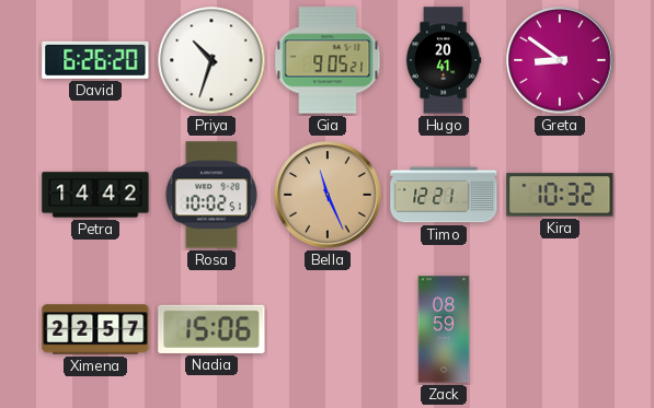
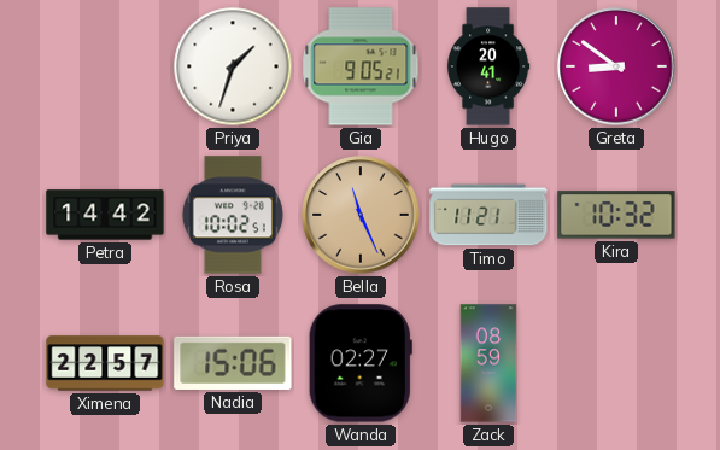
David: 6:26 -> none
Priya: 10:33 -> 1:33
Timo: 12:21 -> 11:21
Wanda: none -> 02:27
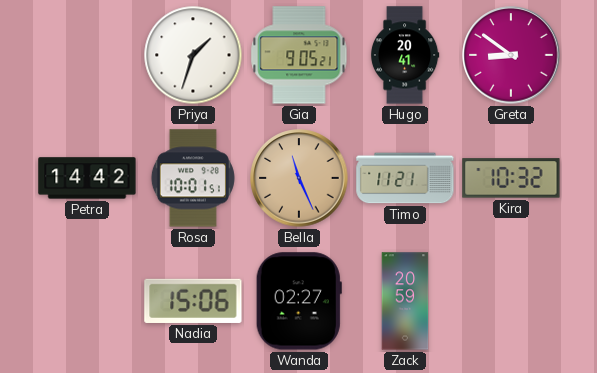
Rosa: 10:02 -> 10:01
Ximena: 22:57 -> none
Zack: 08:59 -> 20:59
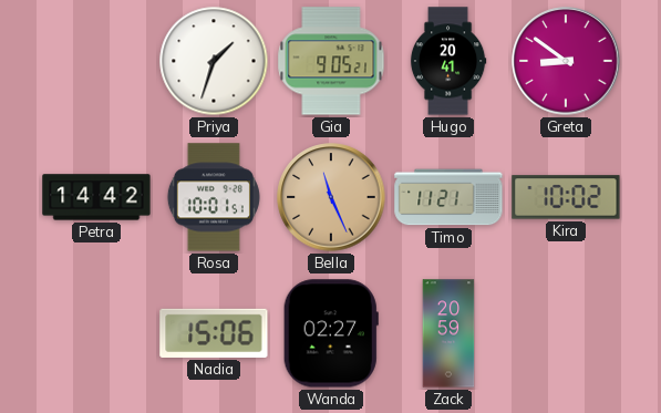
Kira: 10:32 -> 10:02
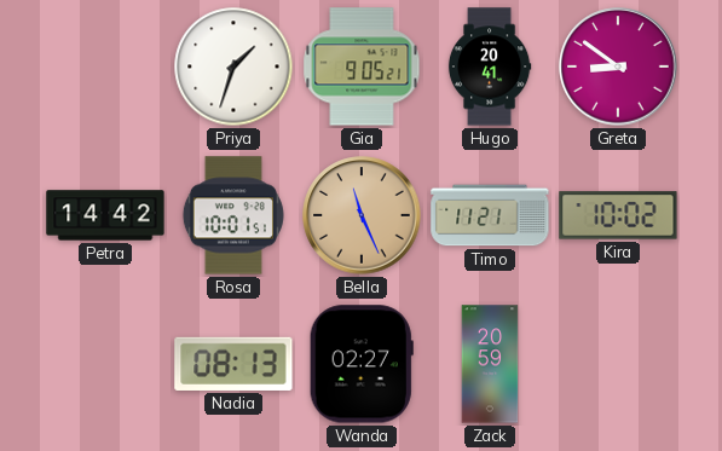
Nadia: 15:06 -> 08:13
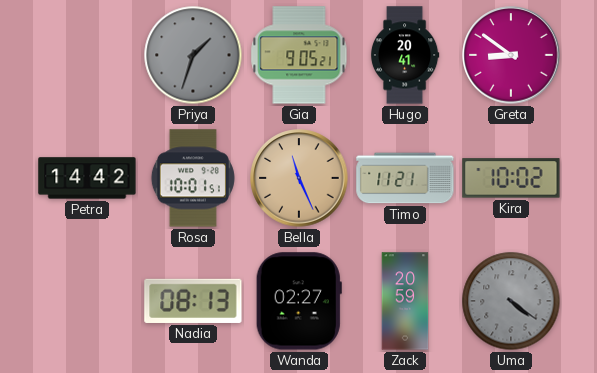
Priya dial: white -> grey
Uma: none -> 4:21
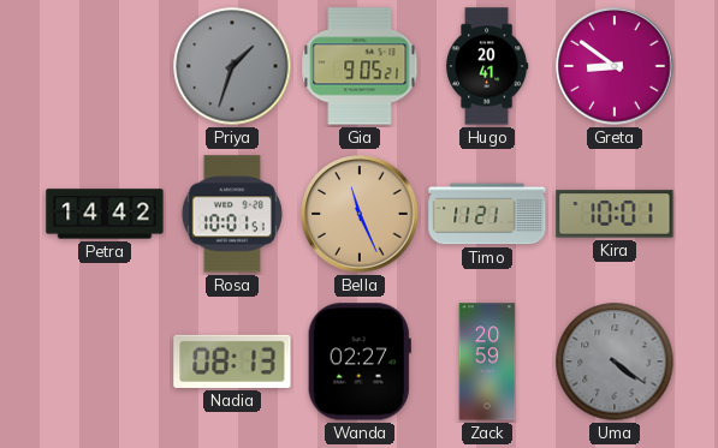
Kira: 10:02 -> 10:01
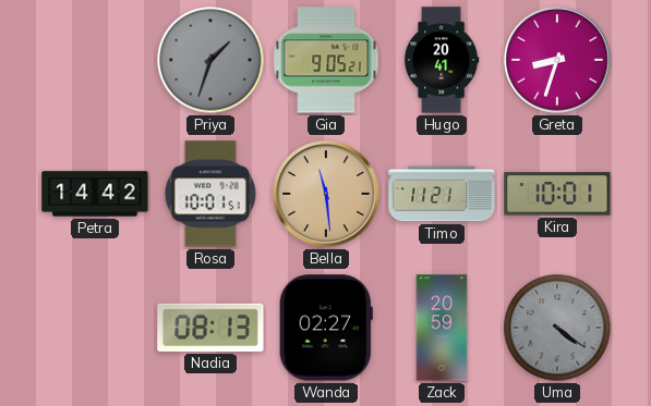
Greta: 8:51 -> 8:33
Bella: 11:26 -> 11:29
